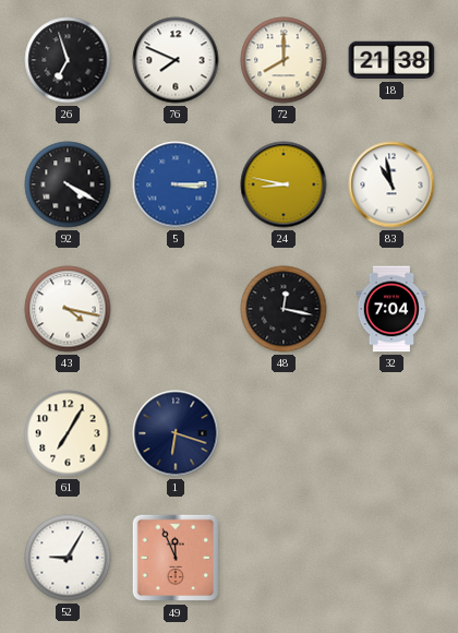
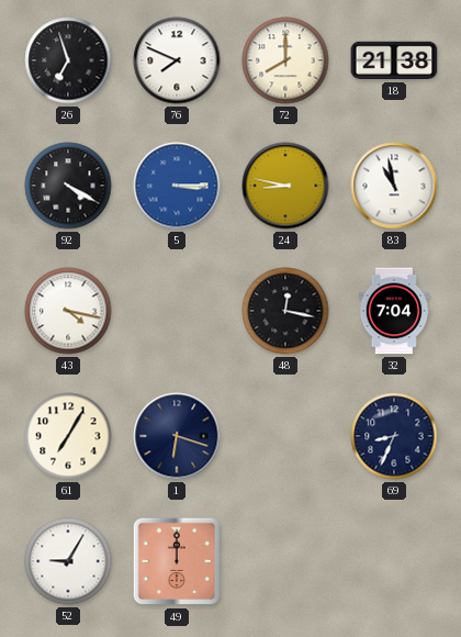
69: none -> 8:34
49: 11:56 -> 12:00
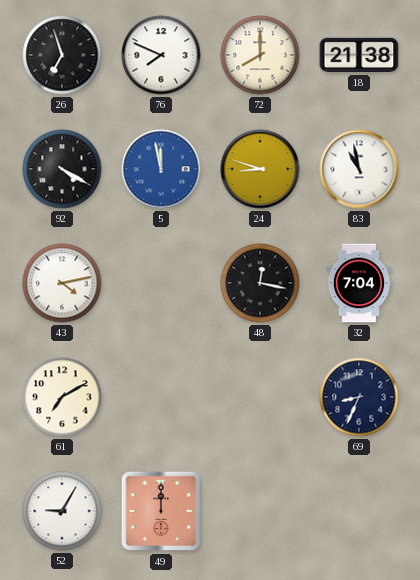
5: 3:15 -> 11:58
24: 8:47 -> 8:48
43: 4:17 -> 4:13
61: 7:05 -> 7:10
1: 6:18 -> none
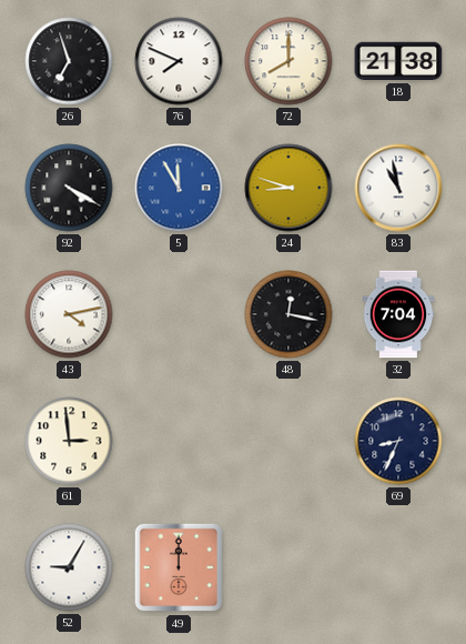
5: 11:58 -> 11:55
61: 7:10 -> 2:59
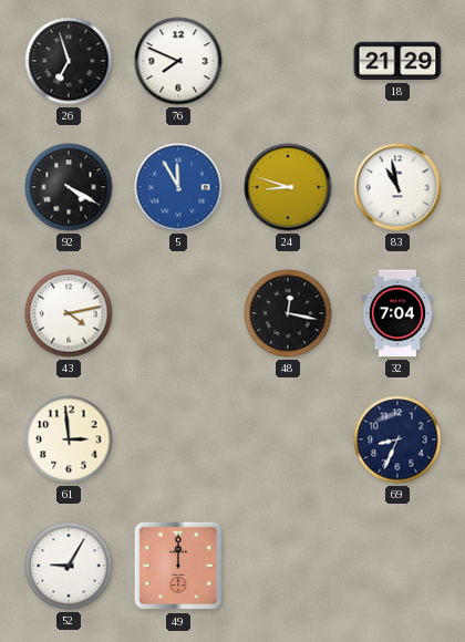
72: 8:00 -> none
18: 21:38 -> 21:29
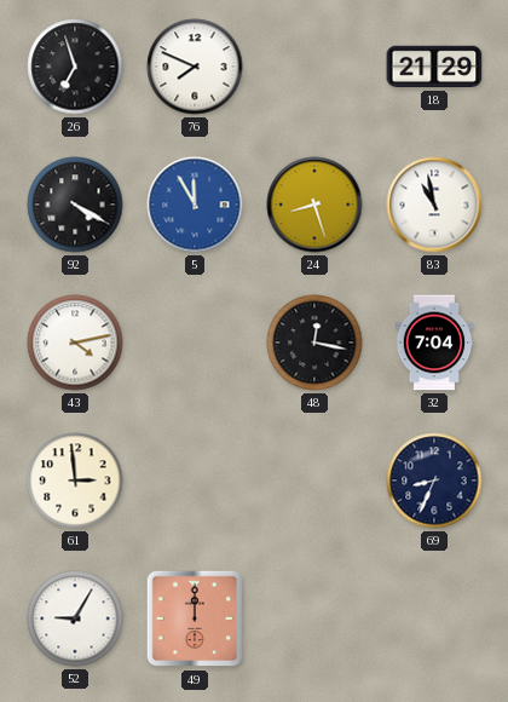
24: 8:48 -> 8:27
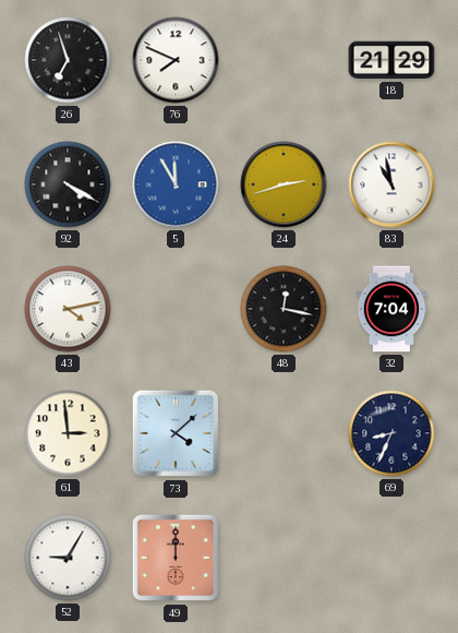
24: 8:27 -> 2:42
73: none -> 4:08
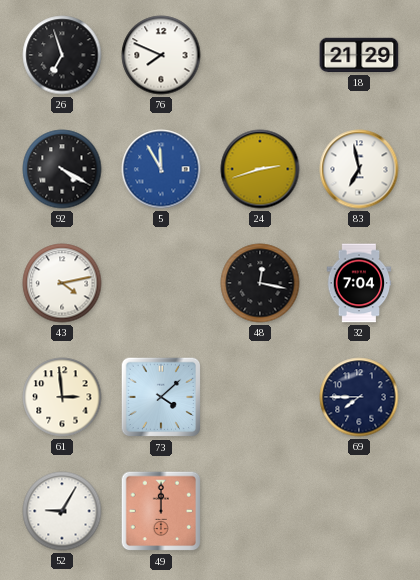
83: 10:58 -> 6:58
69: 8:34 -> 7:45
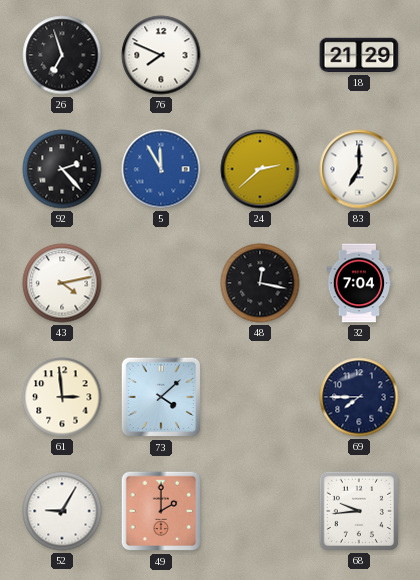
92: 4:20 -> 2:23
24: 2:42 -> 2:38
83: 6:58 -> 7:00
49: 12:00 -> 2:00
68: none -> 9:44
